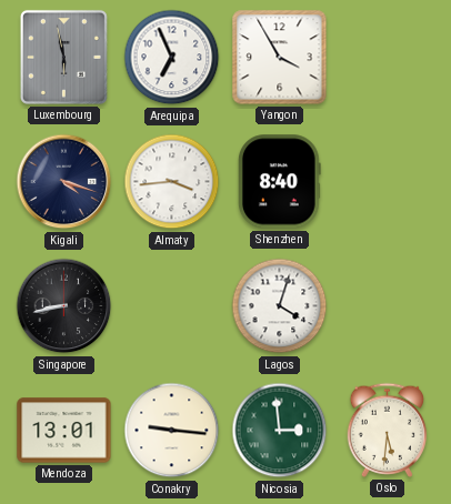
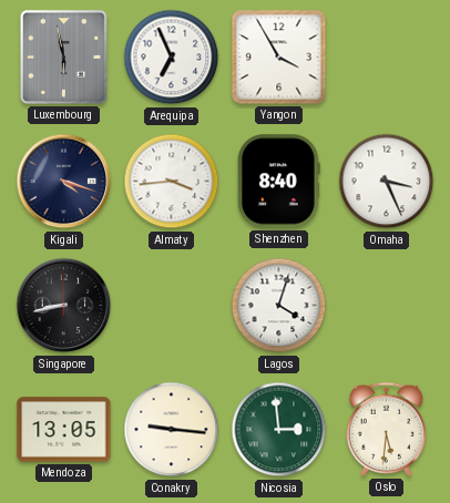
Omaha: none -> 3:26
Mendoza: 13:01 -> 13:05
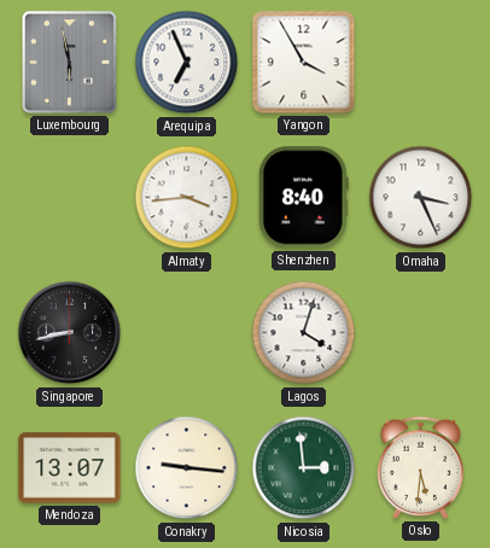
Kigali: 4:18 -> none
Mendoza: 13:05 -> 13:07
